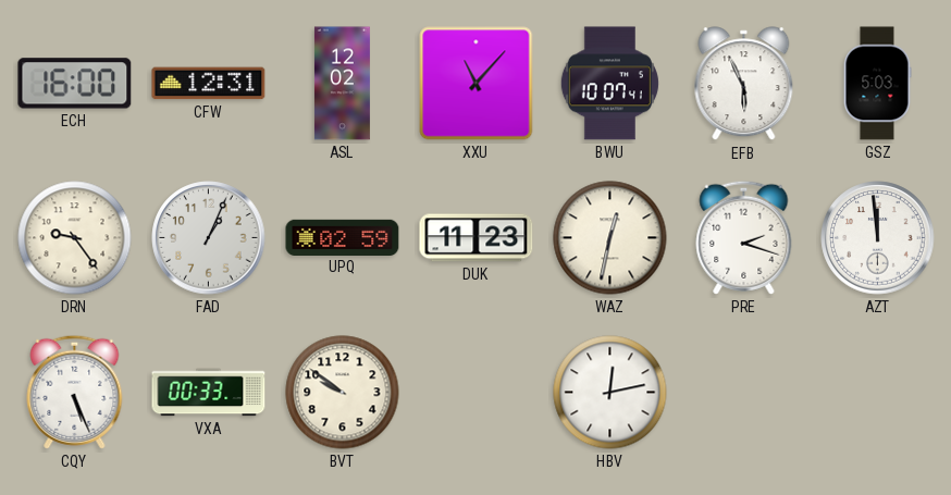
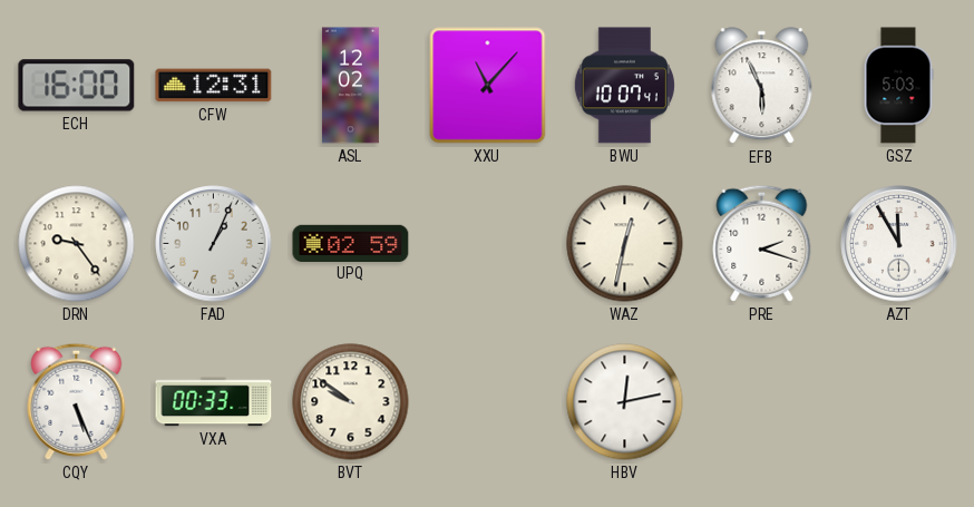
DUK: 11:23 -> none
AZT: 11:59 -> 11:55
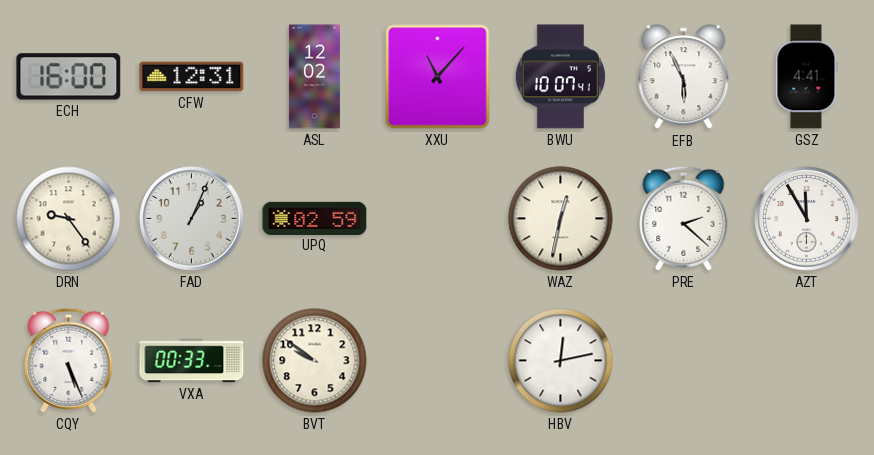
GSZ: 5:03 -> 4:41
PRE: 2:18 -> 2:22
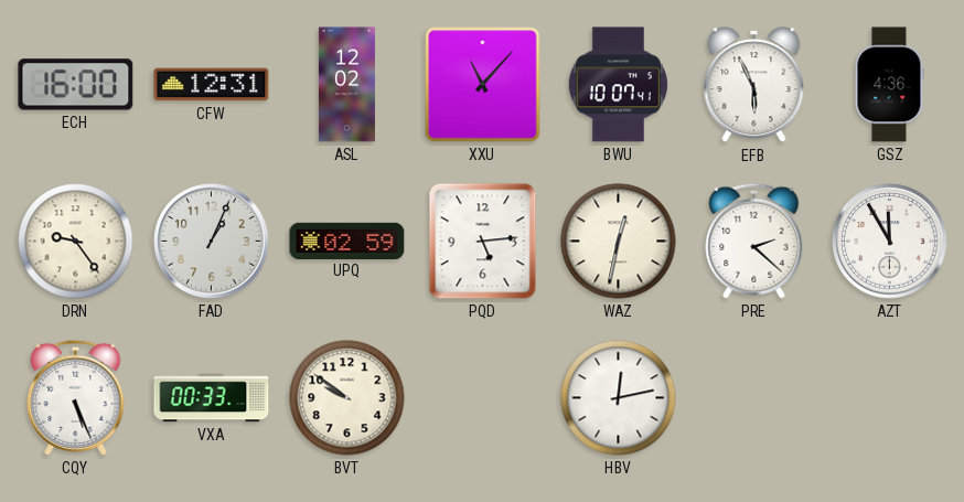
GSZ: 4:41 -> 4:36
PQD: none -> 5:14
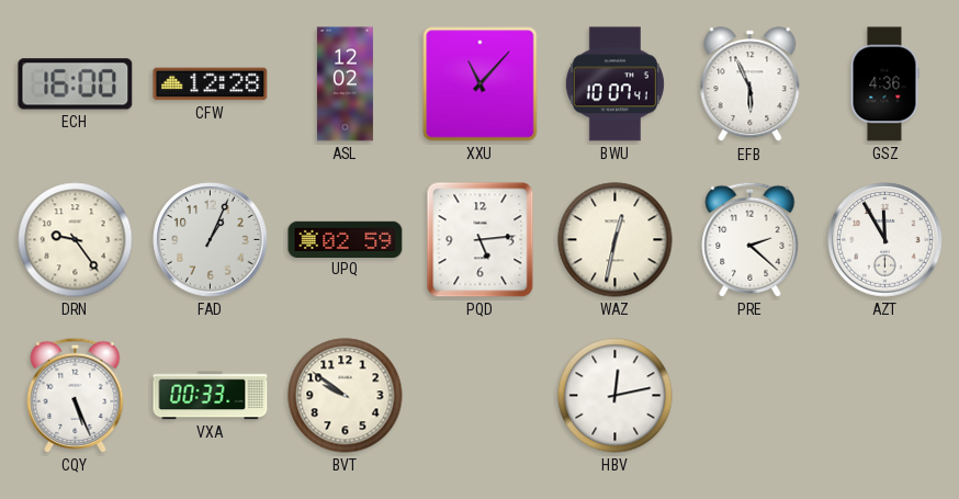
CFW: 12:31 -> 12:28
